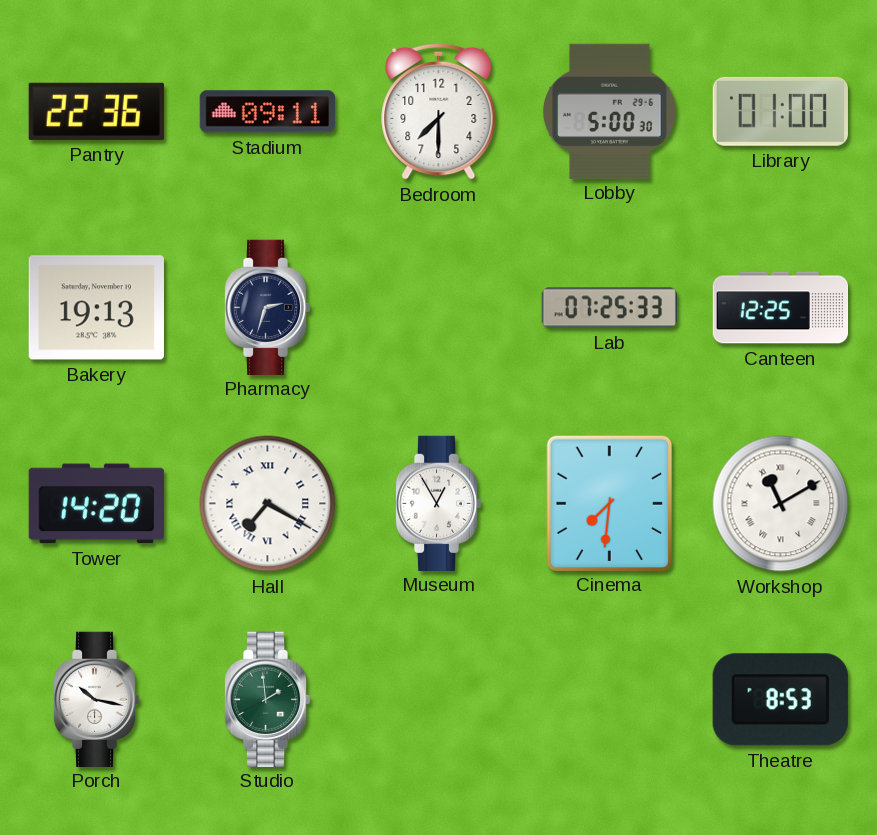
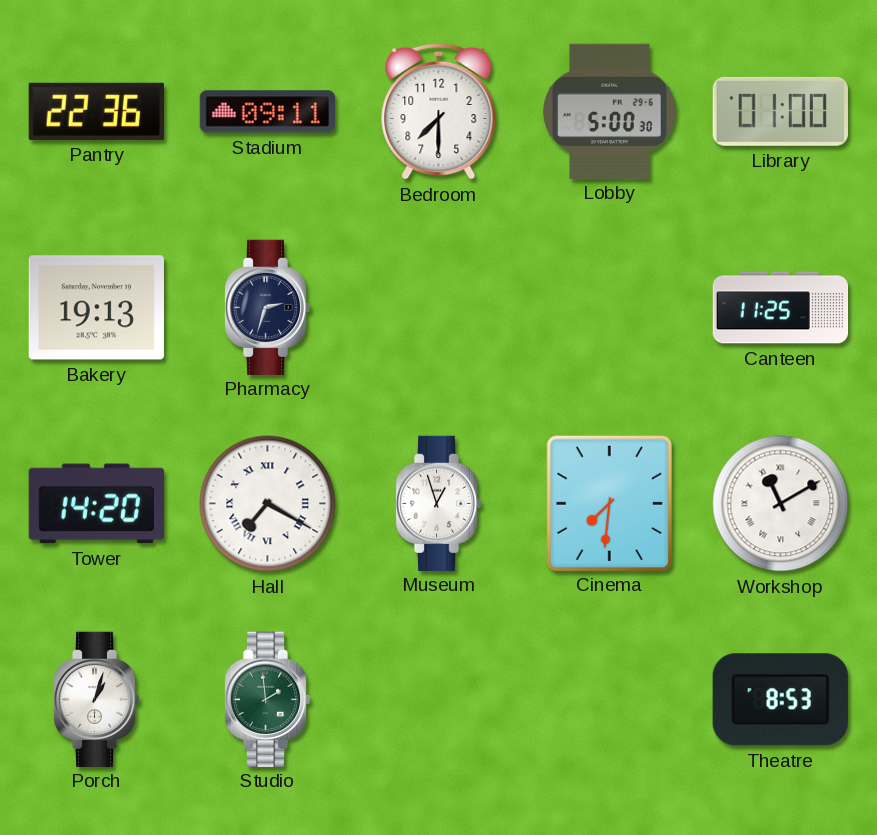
Lab: 07:25 -> none
Canteen: 12:25 -> 11:25
Museum: 12:55 -> 12:57
Porch: 10:17 -> 1:03
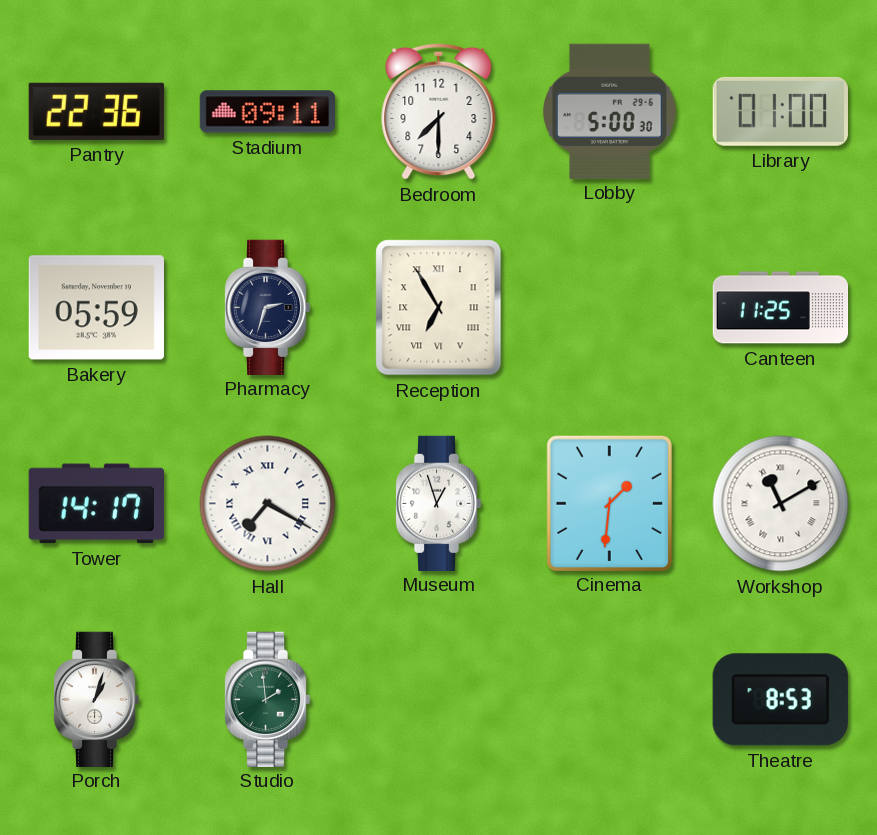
Bakery: 19:13 -> 05:59
Reception: none -> 6:55
Tower: 14:20 -> 14:17
Cinema: 7:31 -> 1:31
